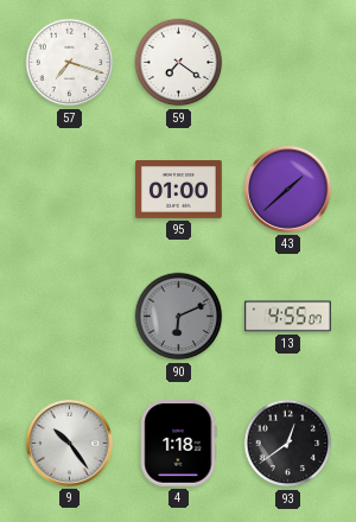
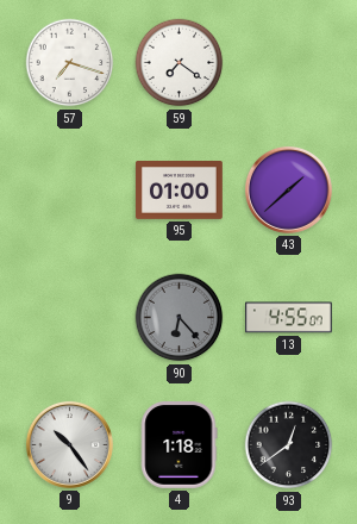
90: 6:11 -> 6:23
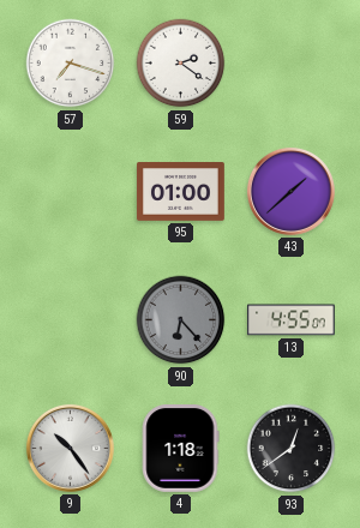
59: 7:21 -> 2:21
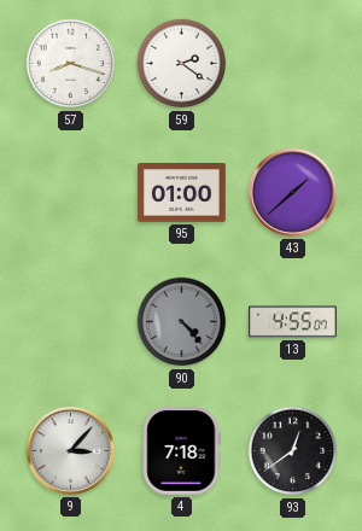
57: 7:18 -> 8:18
90: 6:23 -> 4:23
9: 10:24 -> 3:07
4: 1:18 -> 7:18
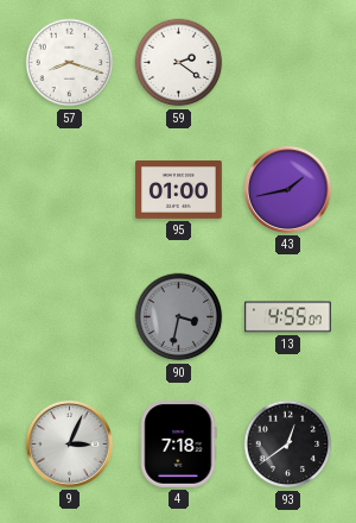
43: 1:38 -> 1:43
90: 4:23 -> 3:32
9: 3:07 -> 3:04
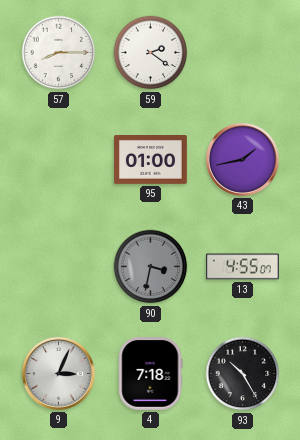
57: 8:18 -> 8:15
93: 12:39 -> 10:25
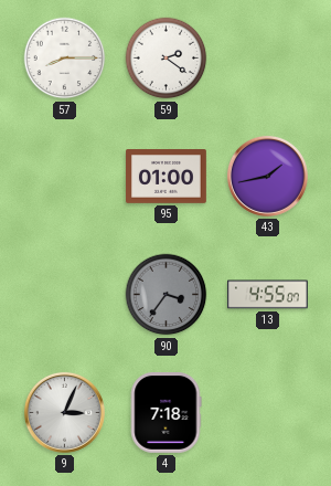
90: 3:32 -> 3:36
93: 10:25 -> none
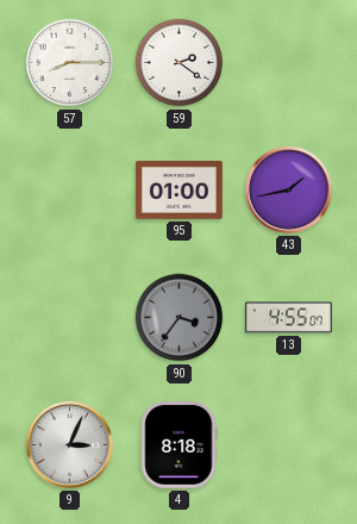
4: 7:18 -> 8:18
